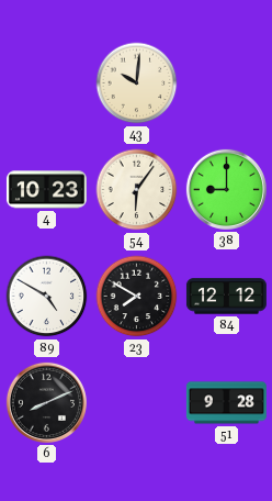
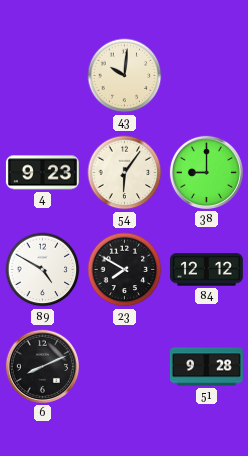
4: 10:23 -> 9:23
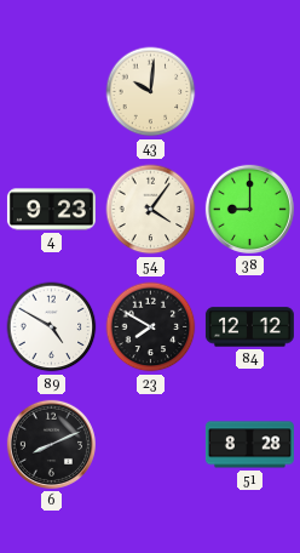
54: 6:06 -> 4:06
51: 9:28 -> 8:28
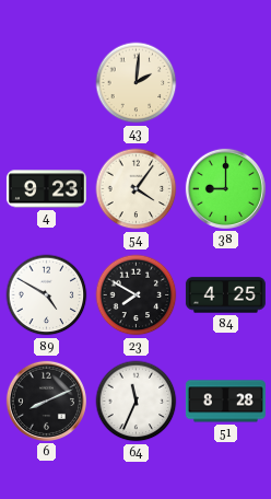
43: 10:01 -> 2:01
84: 12:12 -> 4:25
64: none -> 11:34
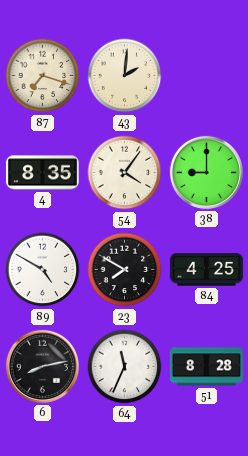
87: none -> 7:18
4: 9:23 -> 8:35
6: 8:11 -> 8:13
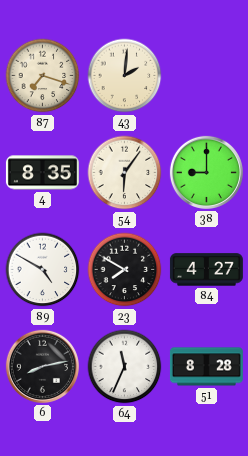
54: 4:06 -> 6:06
84: 4:25 -> 4:27
